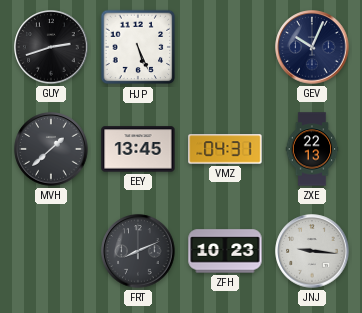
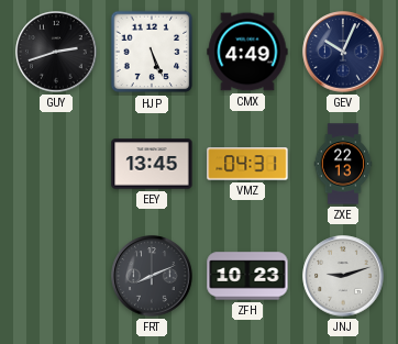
CMX: none -> 4:49
MVH: 1:38 -> none
JNJ: 9:16 -> 9:12
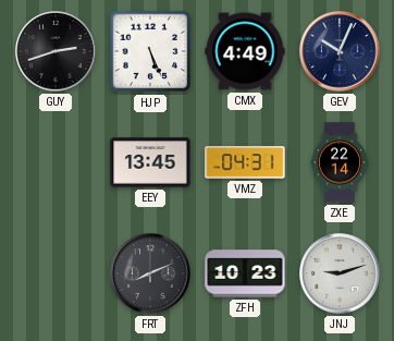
ZXE: 22:13 -> 22:14
